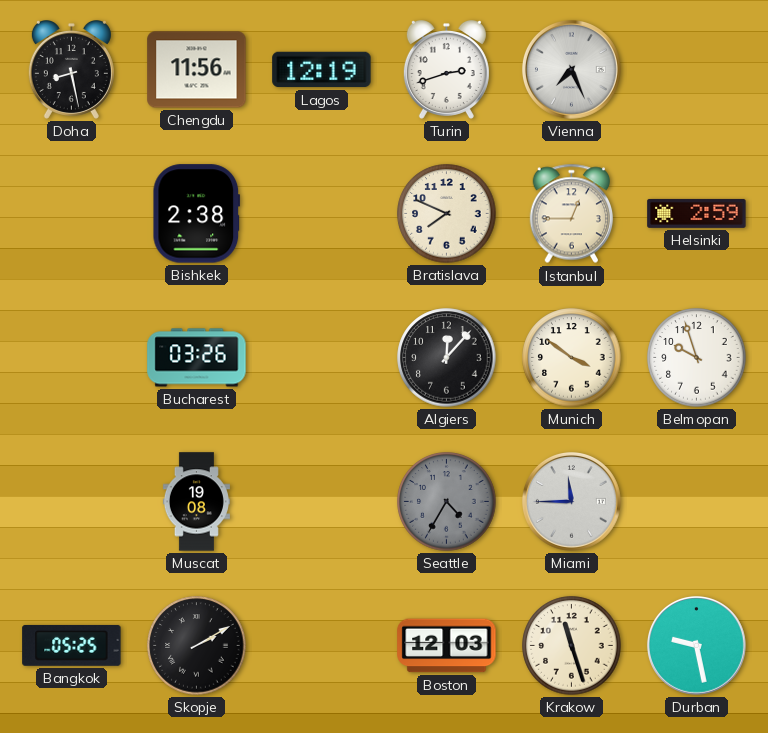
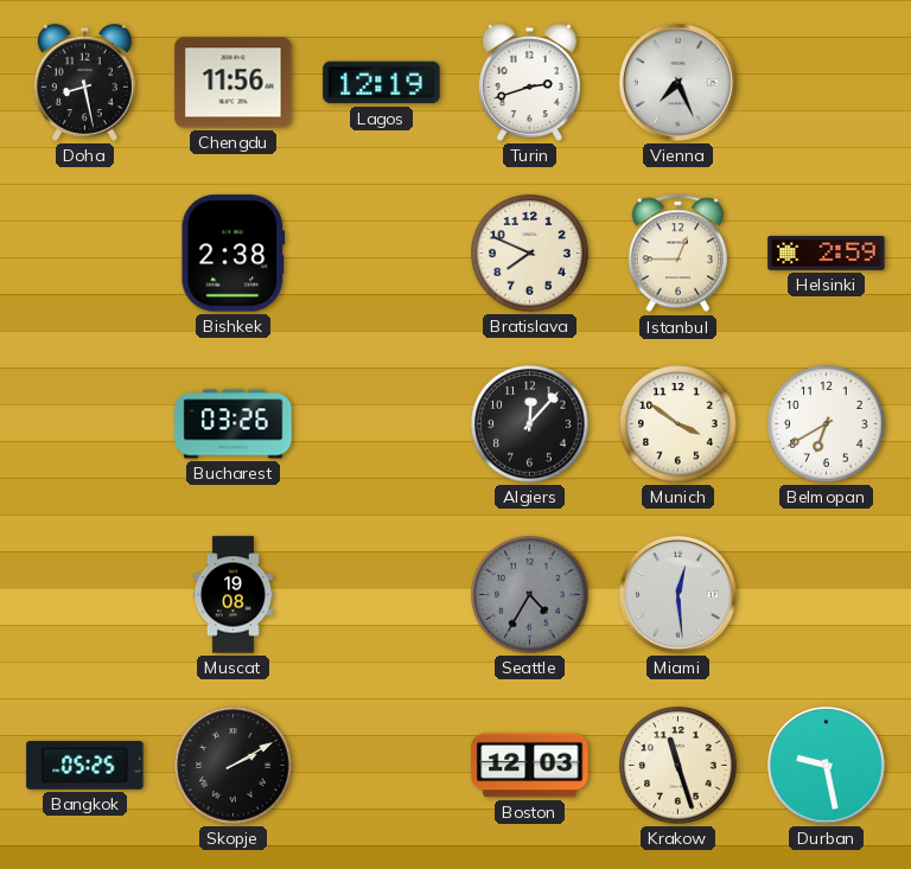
Belmopan: 9:57 -> 6:40
Miami: 11:45 -> 12:29
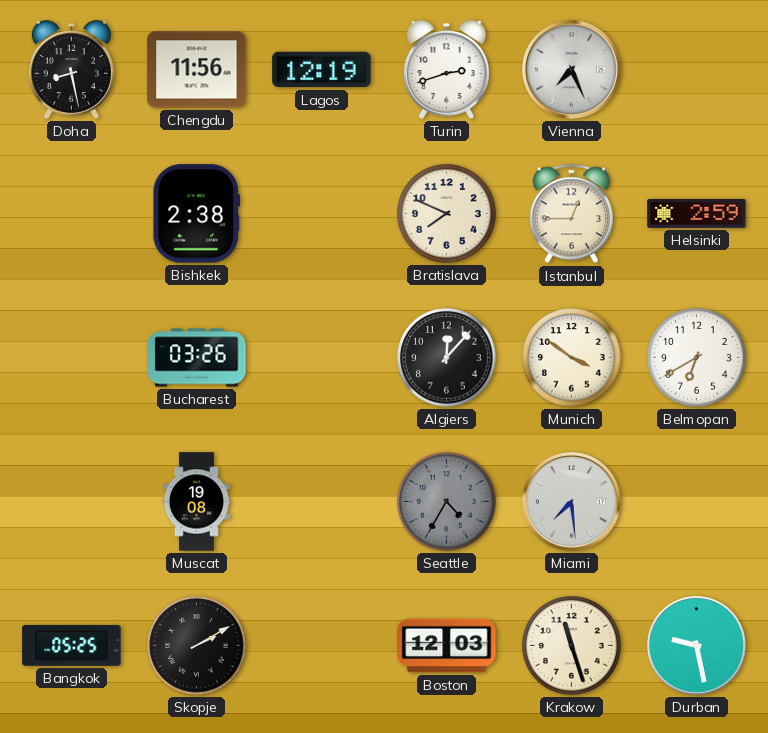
Miami: 12:29 -> 7:29
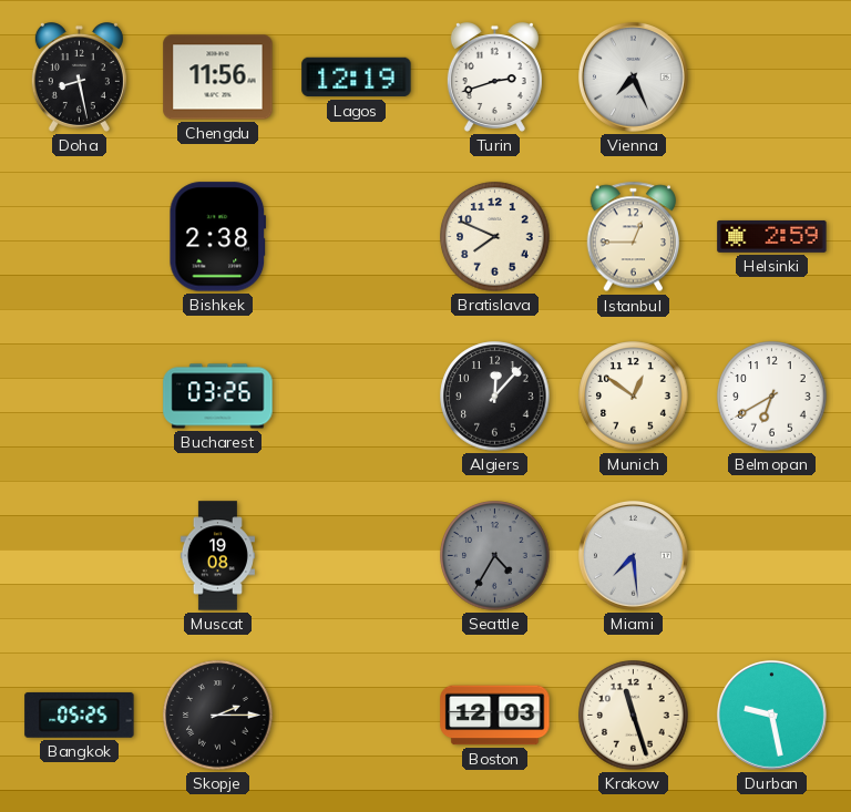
Munich: 3:51 -> 12:51
Skopje: 2:10 -> 2:15
